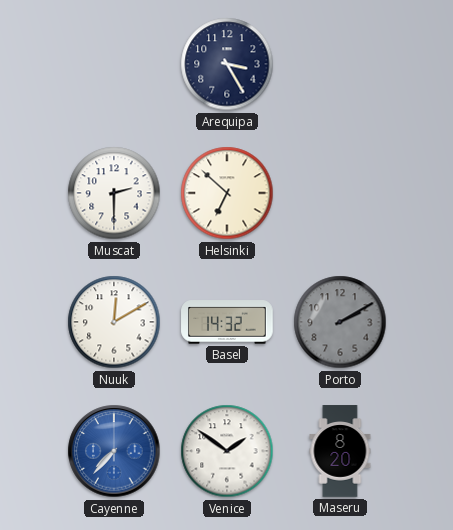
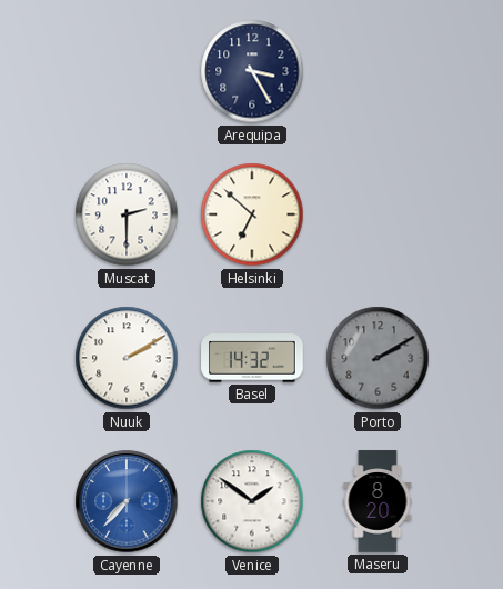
Nuuk: 12:10 -> 2:10
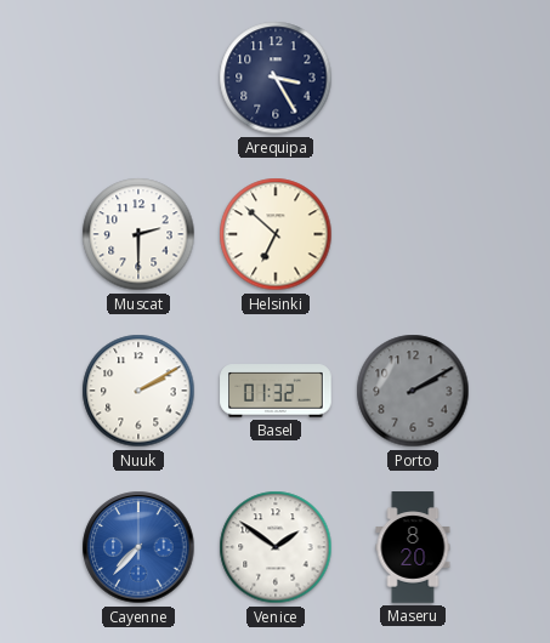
Basel: 14:32 -> 01:32
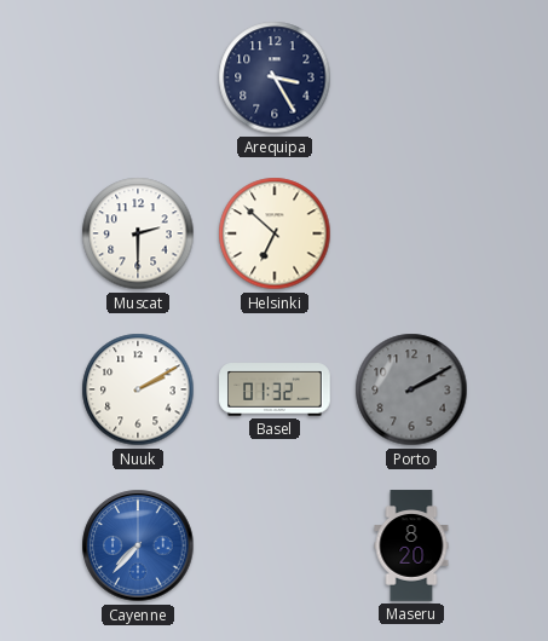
Venice: 1:51 -> none
